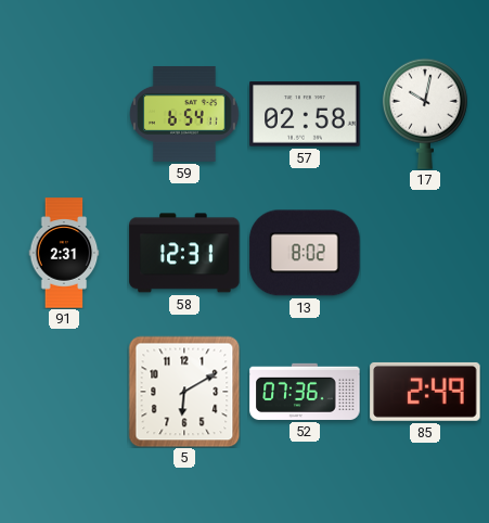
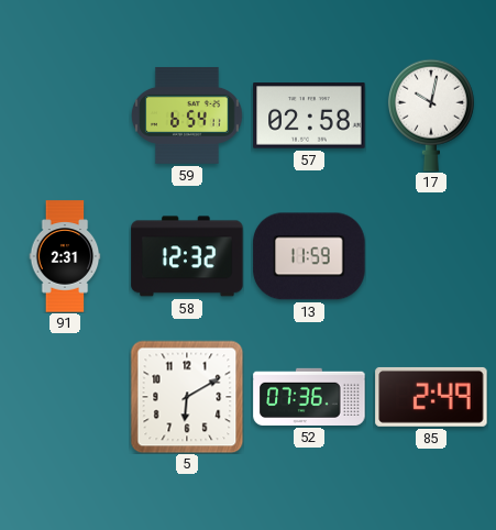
58: 12:31 -> 12:32
13: 8:02 -> 11:59
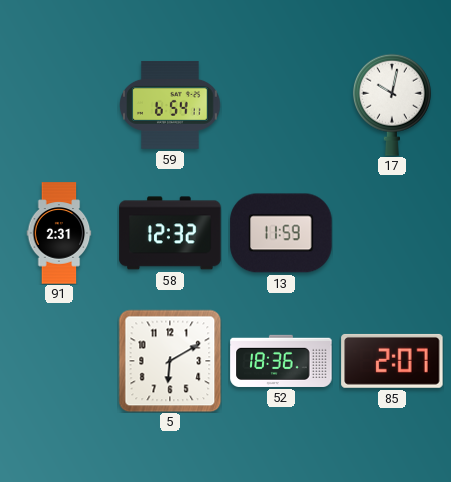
57: 02:58 -> none
52: 07:36 -> 18:36
85: 2:49 -> 2:07
